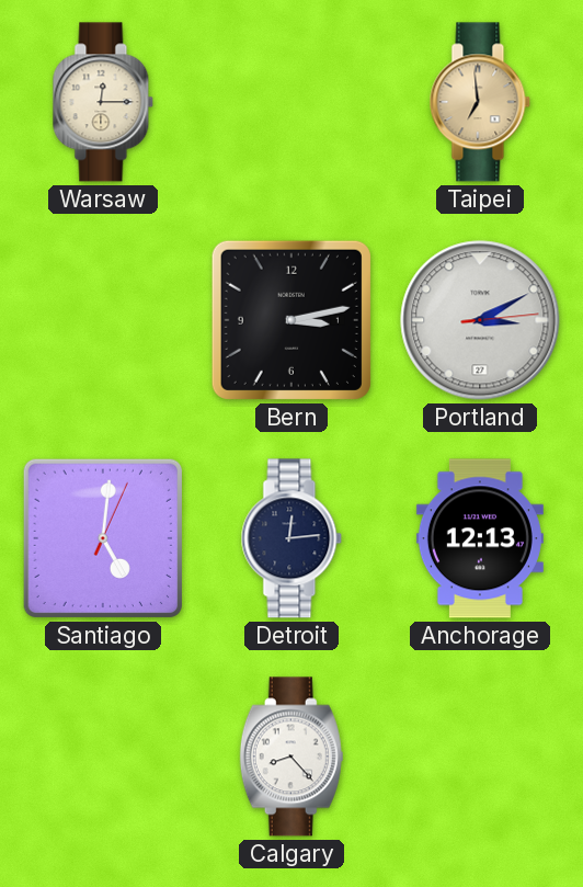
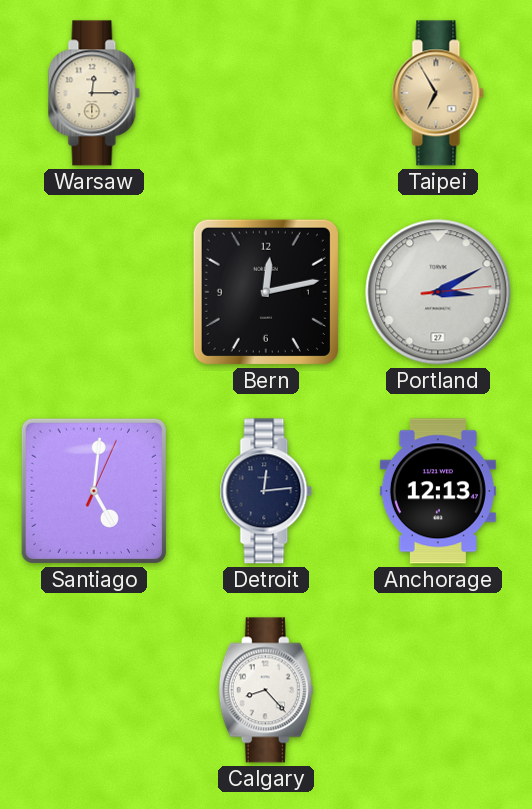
Taipei: 6:59 -> 6:55
Bern: 3:13 -> 12:13
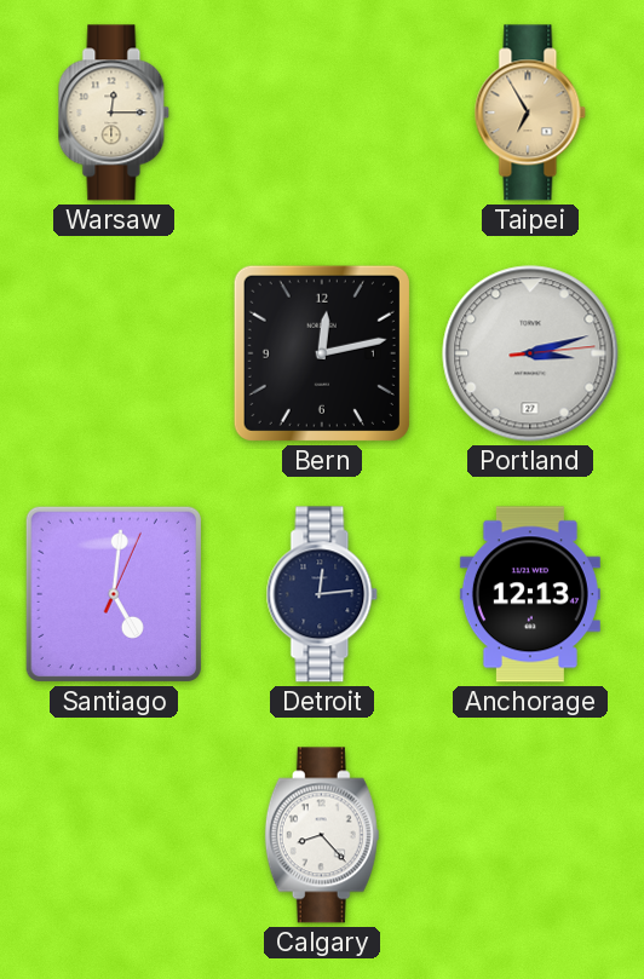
Portland: 3:10 -> 3:12
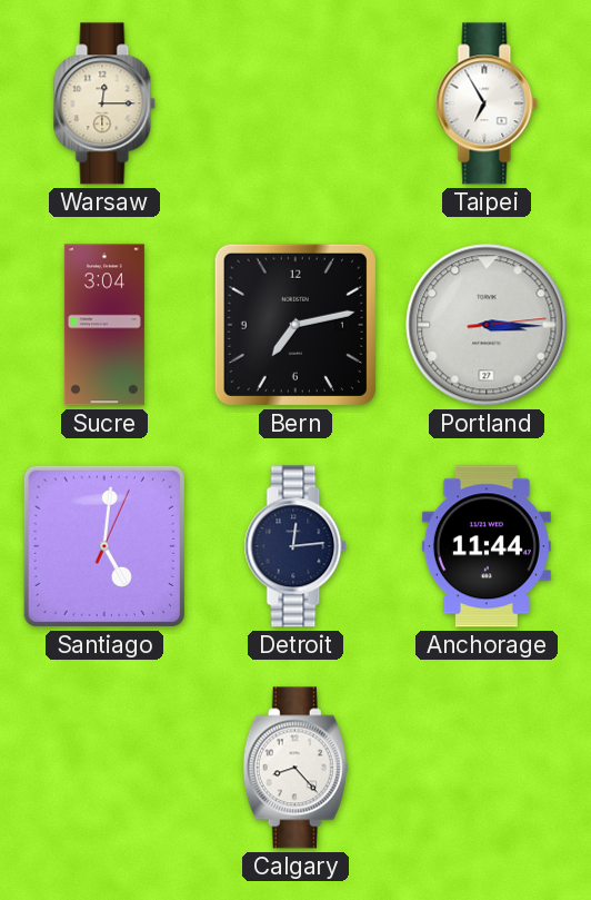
Taipei dial: champagne -> white
Sucre: none -> 3:04
Bern: 12:13 -> 7:13
Portland: 3:12 -> 3:15
Anchorage: 12:13 -> 11:44
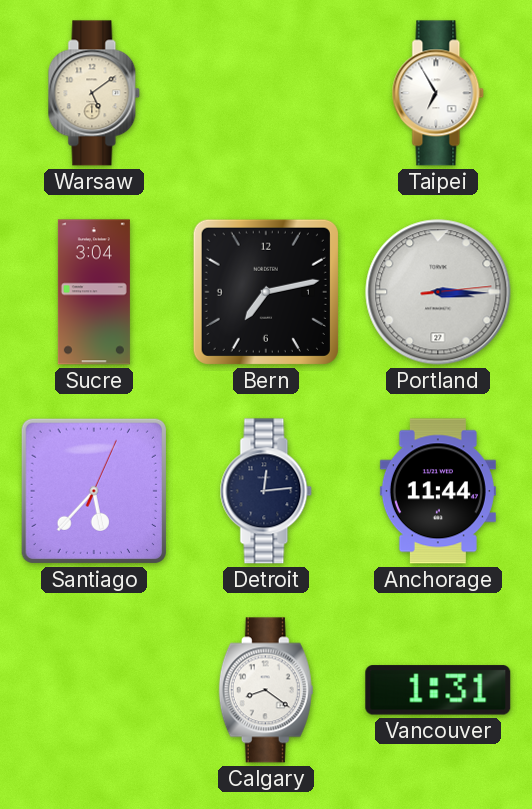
Warsaw: 12:15 -> 5:09
Santiago: 5:01 -> 5:37
Calgary: 8:23 -> 8:21
Vancouver: none -> 1:31
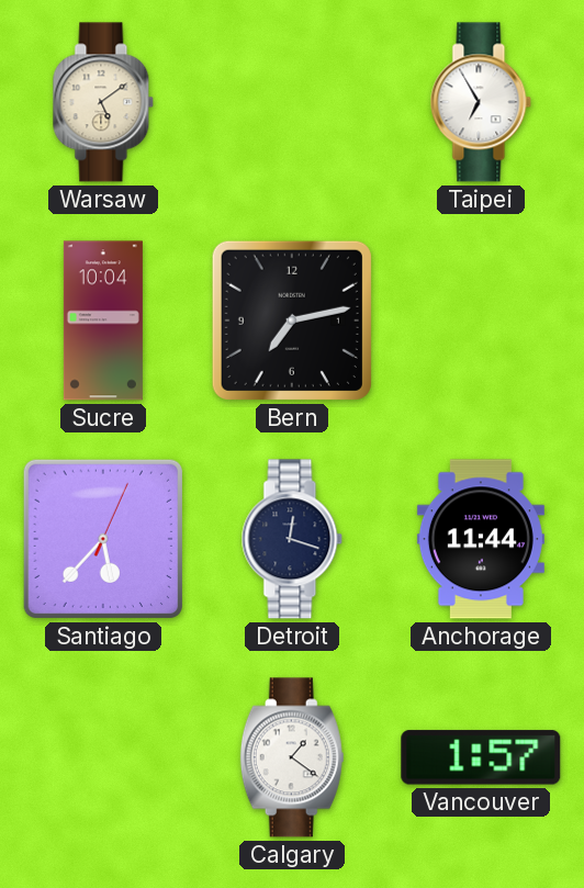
Sucre: 3:04 -> 10:04
Portland: 3:15 -> none
Detroit: 12:14 -> 12:18
Calgary: 8:21 -> 1:21
Vancouver: 1:31 -> 1:57
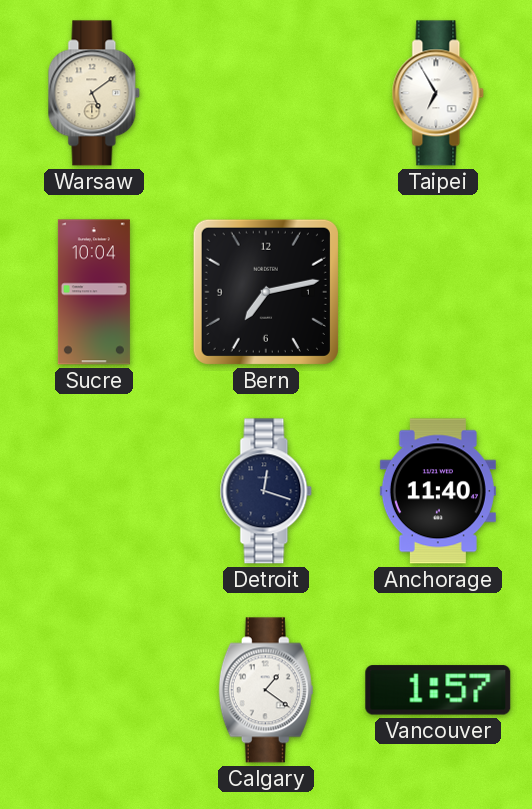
Santiago: 5:37 -> none
Anchorage: 11:44 -> 11:40
